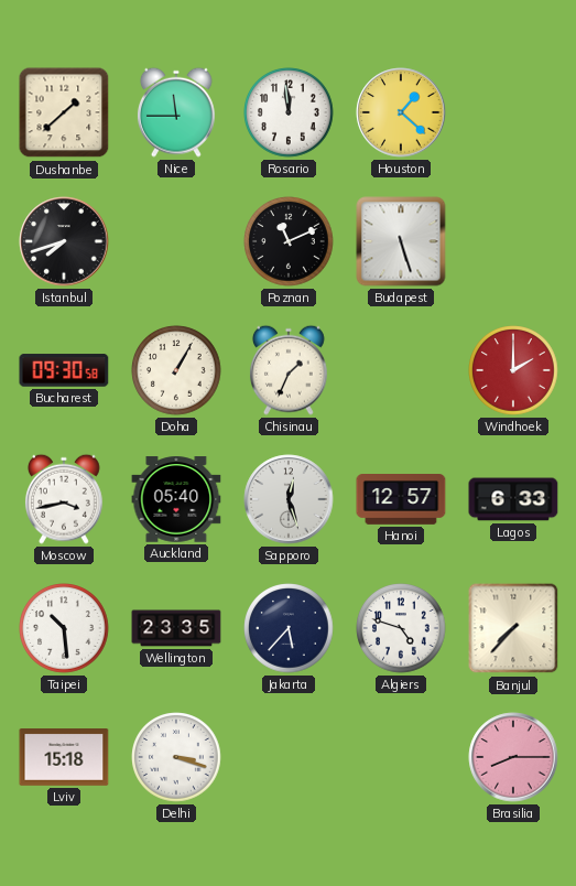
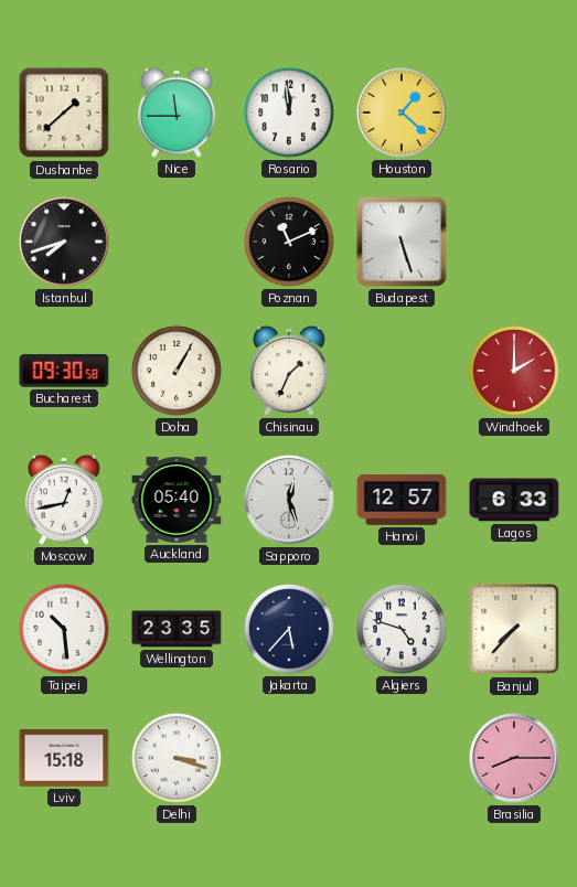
Moscow: 3:43 -> 12:43
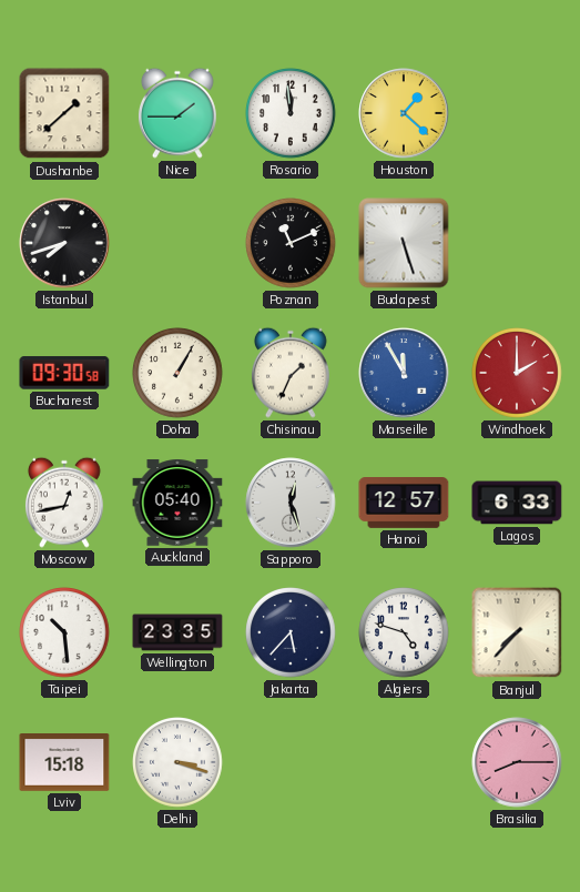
Nice: 11:45 -> 1:45
Marseille: none -> 11:55
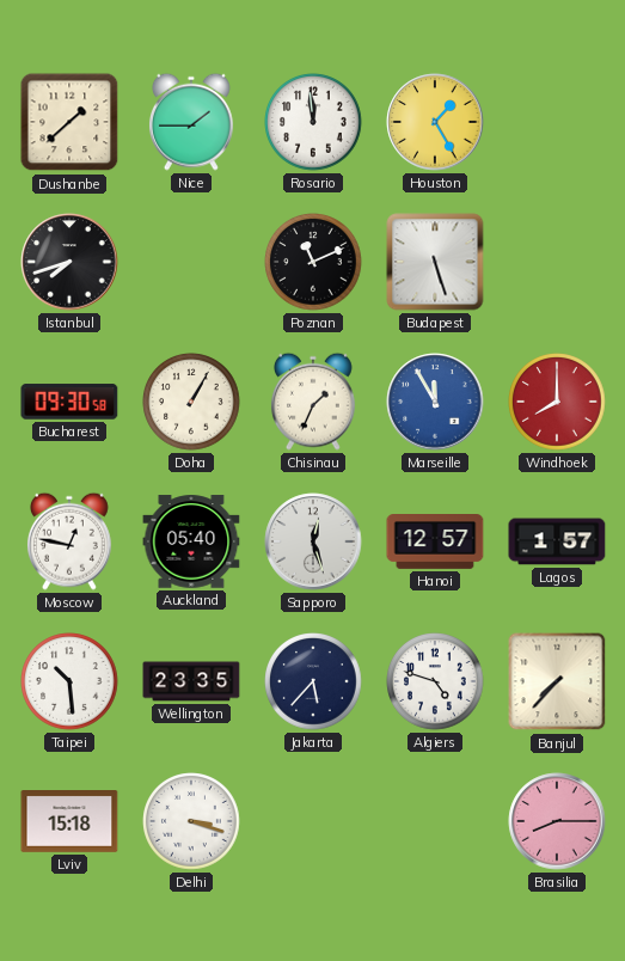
Houston: 1:22 -> 1:25
Windhoek: 2:00 -> 8:00
Moscow: 12:43 -> 12:47
Lagos: 6:33 -> 1:57
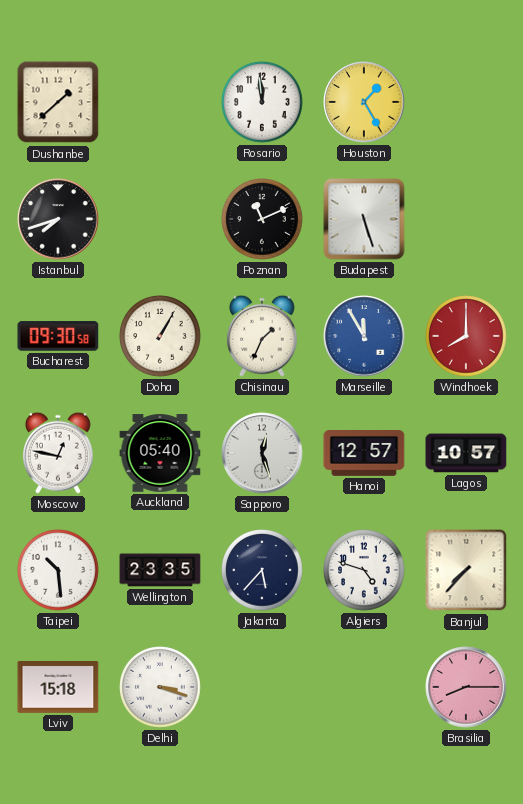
Nice: 1:45 -> none
Lagos: 1:57 -> 10:57
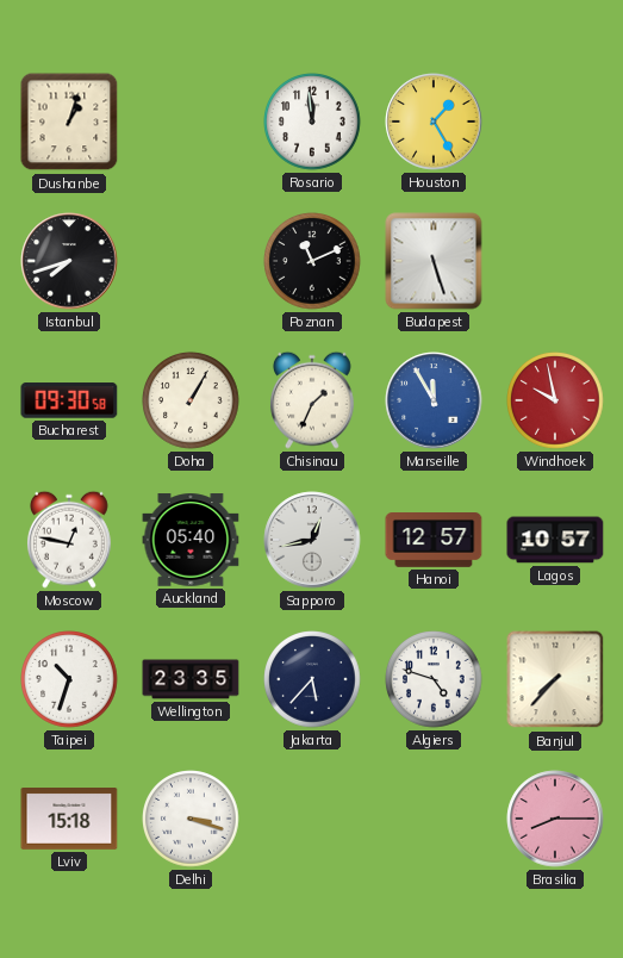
Dushanbe: 1:38 -> 1:03
Windhoek: 8:00 -> 9:58
Sapporo: 12:27 -> 12:43
Taipei: 10:29 -> 10:33
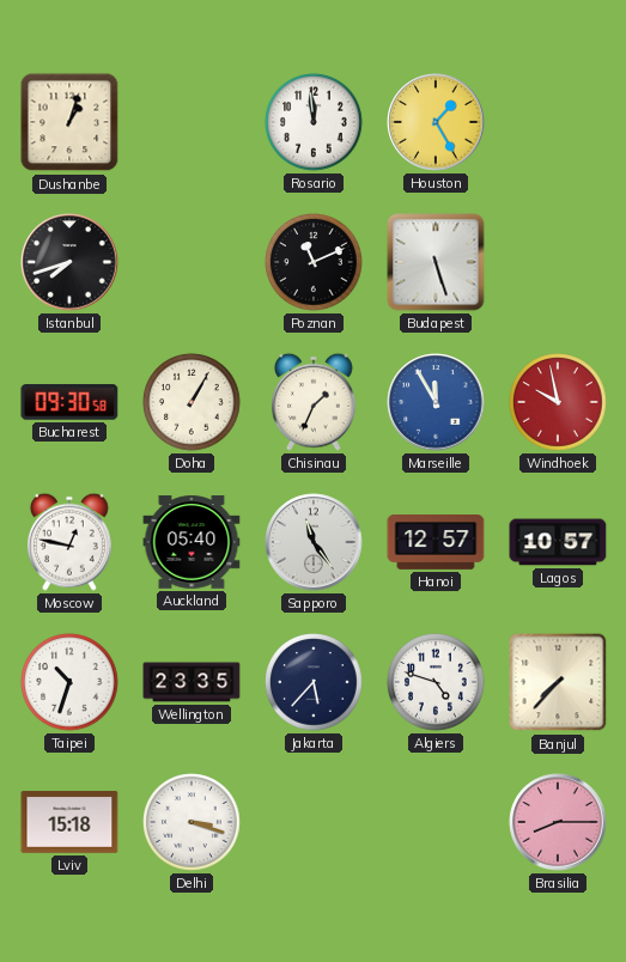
Sapporo: 12:43 -> 11:24
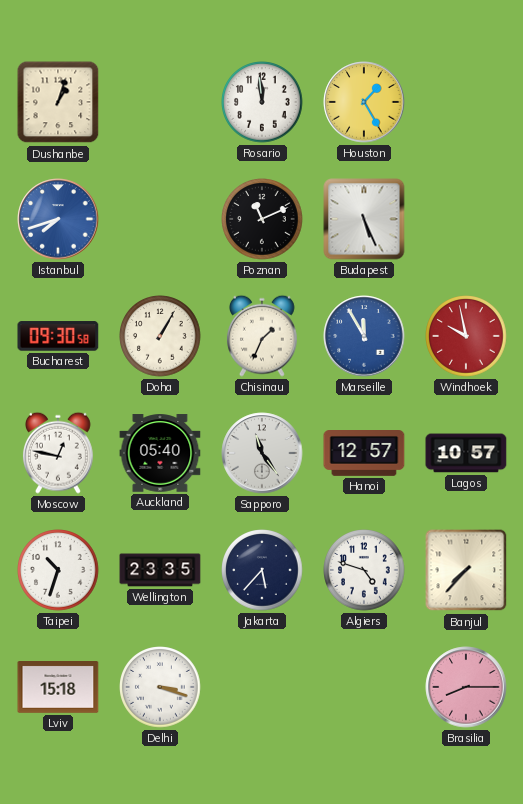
Istanbul dial: black -> blue
Budapest: 5:27 -> 5:26
